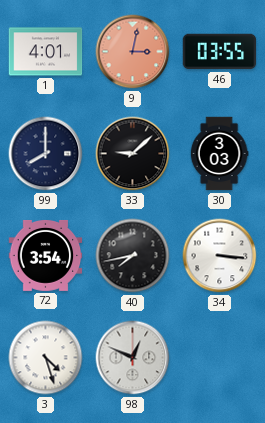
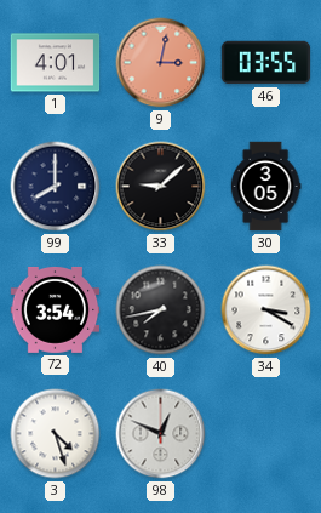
30: 3:03 -> 3:05
34: 3:16 -> 3:20
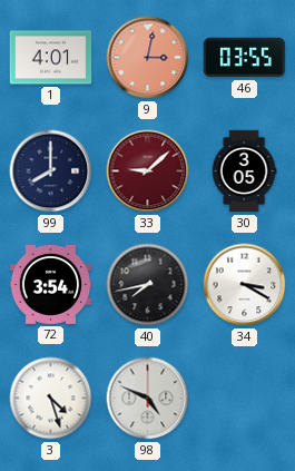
33 dial: black -> burgundy
98: 12:49 -> 4:49
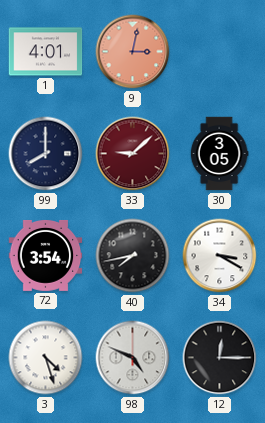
46: 03:55 -> none
12: none -> 12:15
